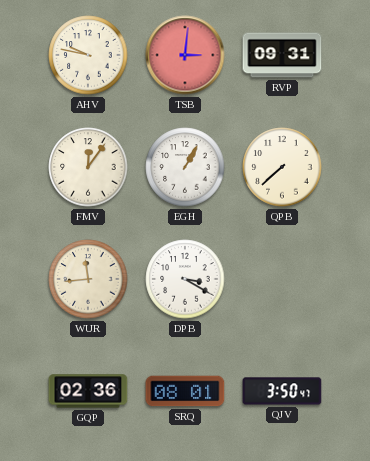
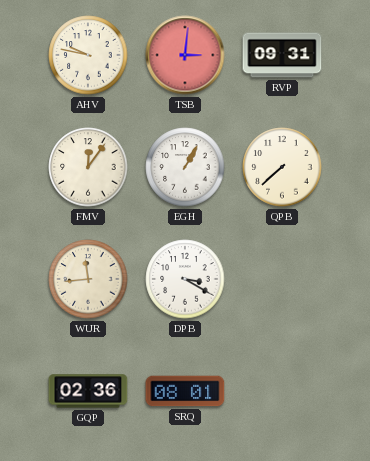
QJV: 3:50 -> none
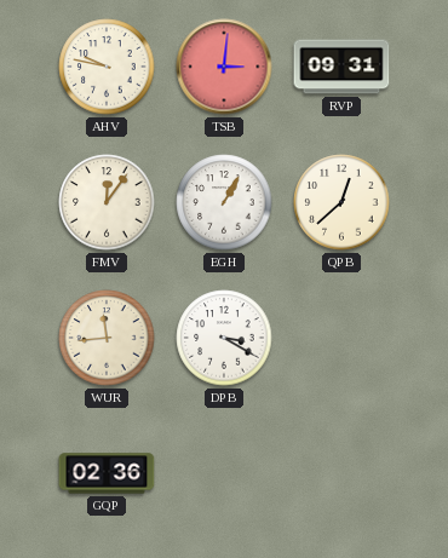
QPB: 7:38 -> 12:38
SRQ: 08:01 -> none
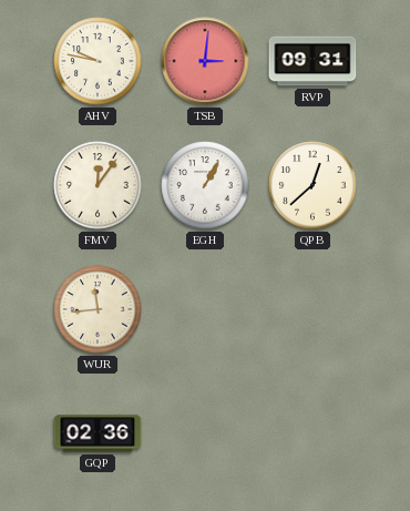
DPB: 3:20 -> none
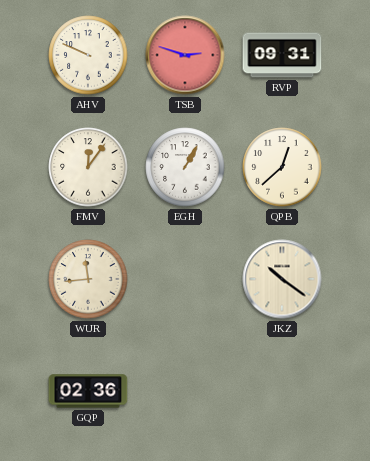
AHV: 9:47 -> 9:49
TSB: 3:01 -> 2:48
JKZ: none -> 10:21
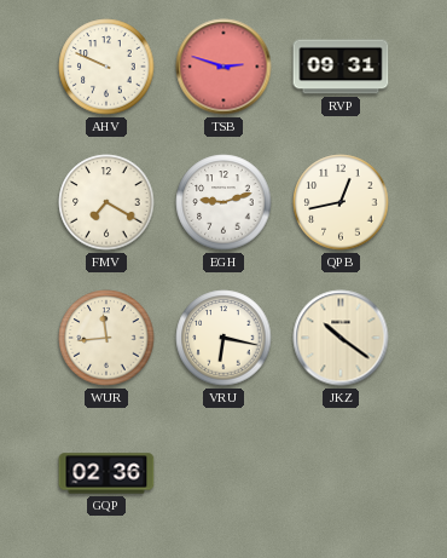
FMV: 12:06 -> 7:20
EGH: 1:05 -> 9:12
QPB: 12:38 -> 12:43
VRU: none -> 6:17
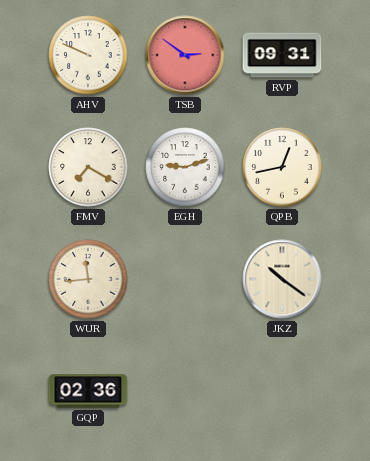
TSB: 2:48 -> 2:51
VRU: 6:17 -> none
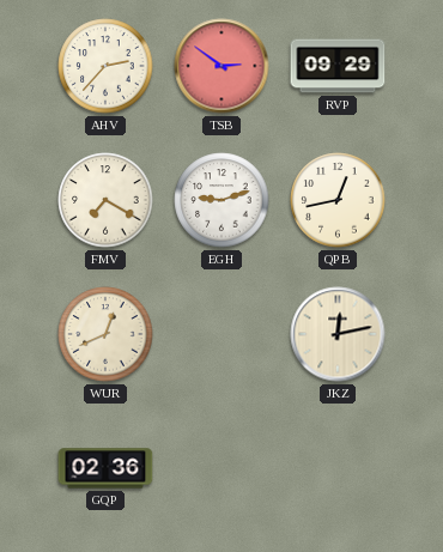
AHV: 9:49 -> 2:37
RVP: 09:31 -> 09:29
WUR: 11:44 -> 12:41
JKZ: 10:21 -> 12:13
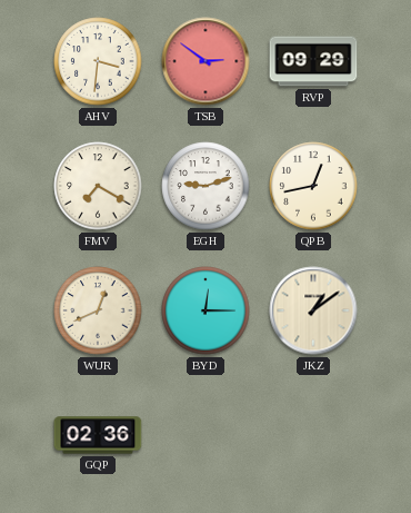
AHV: 2:37 -> 3:31
BYD: none -> 12:15
JKZ: 12:13 -> 1:09
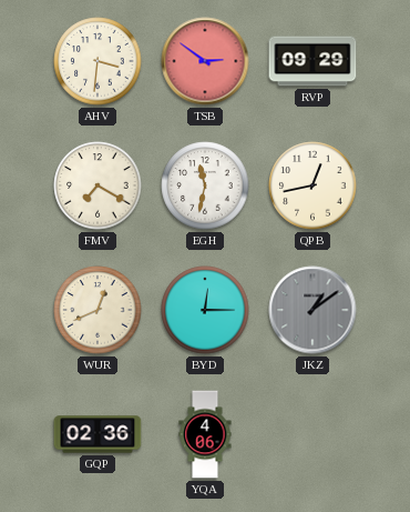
EGH: 9:12 -> 11:32
JKZ dial: cream -> grey
YQA: none -> 4:06
